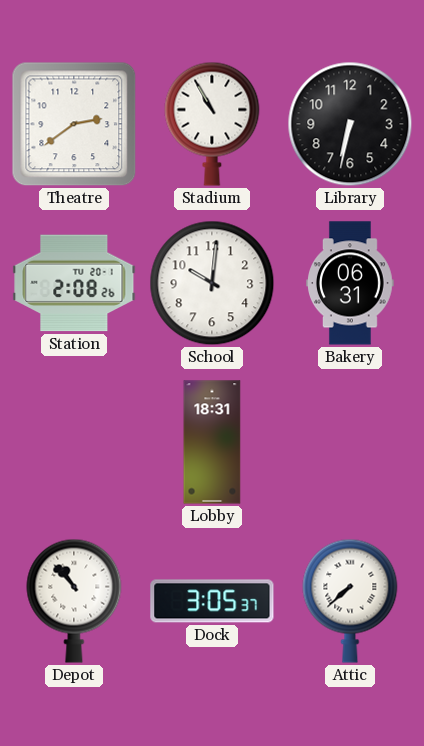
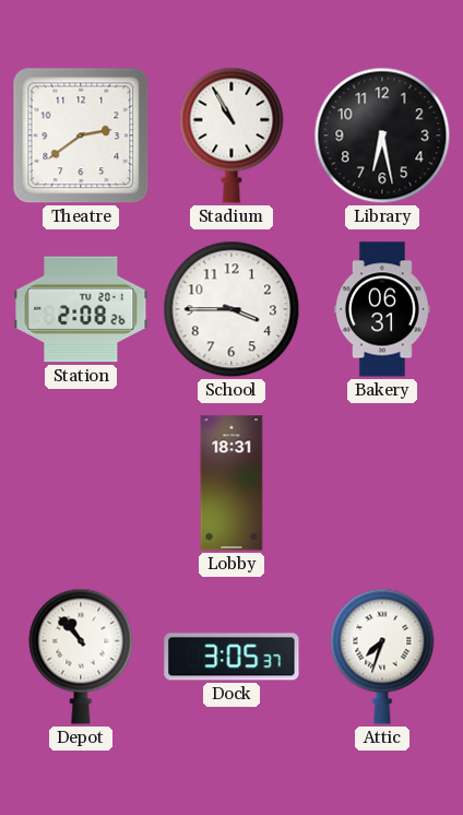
Library: 6:32 -> 6:28
School: 10:01 -> 3:45
Attic: 7:38 -> 7:33
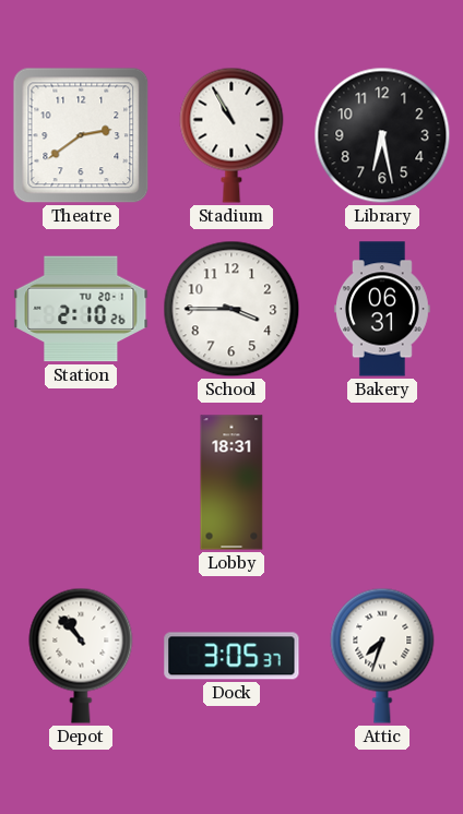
Station: 2:08 -> 2:10
